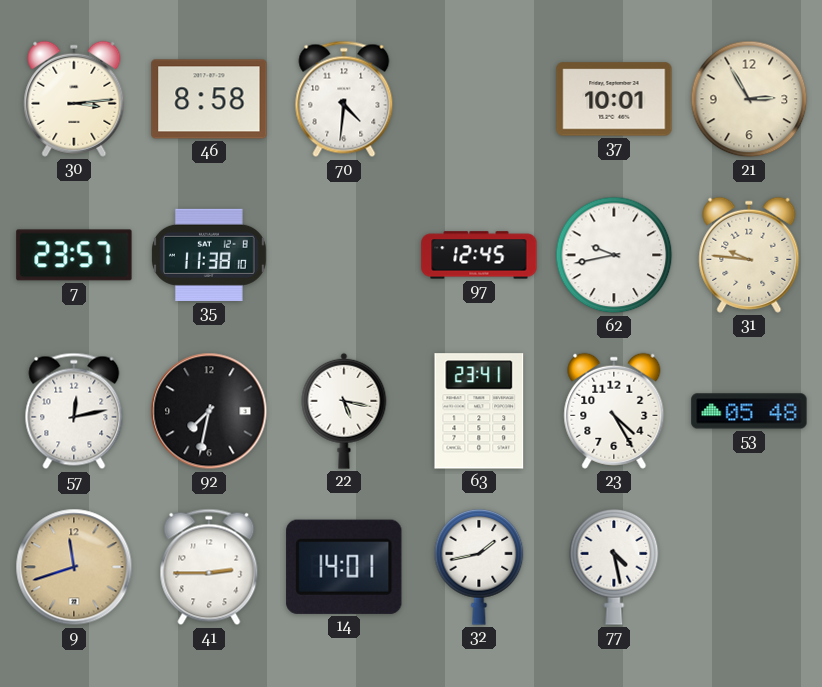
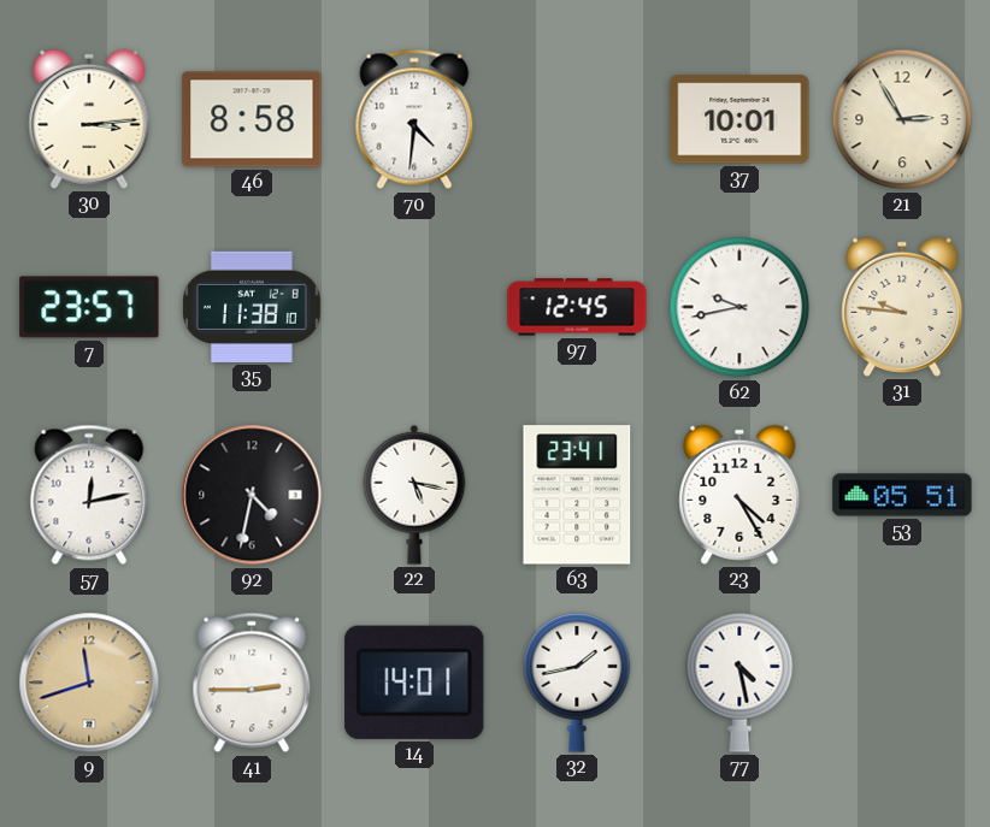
92: 7:32 -> 4:32
53: 05:48 -> 05:51
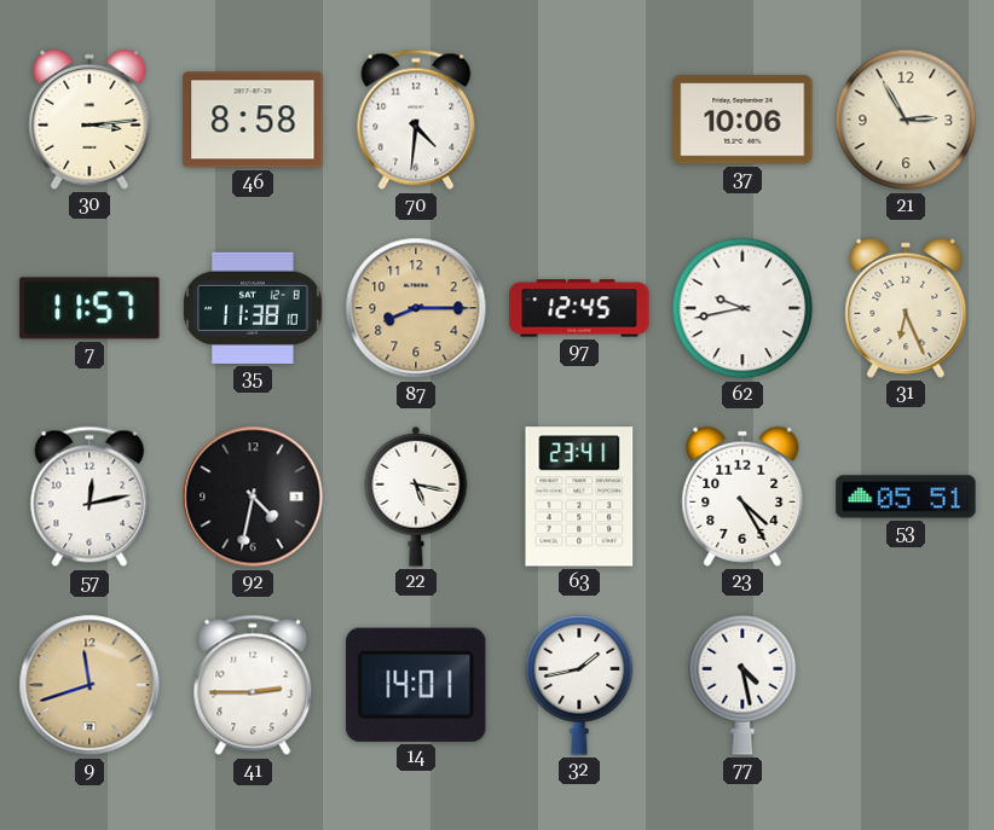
37: 10:01 -> 10:06
7: 23:57 -> 11:57
87: none -> 8:15
31: 9:46 -> 6:26
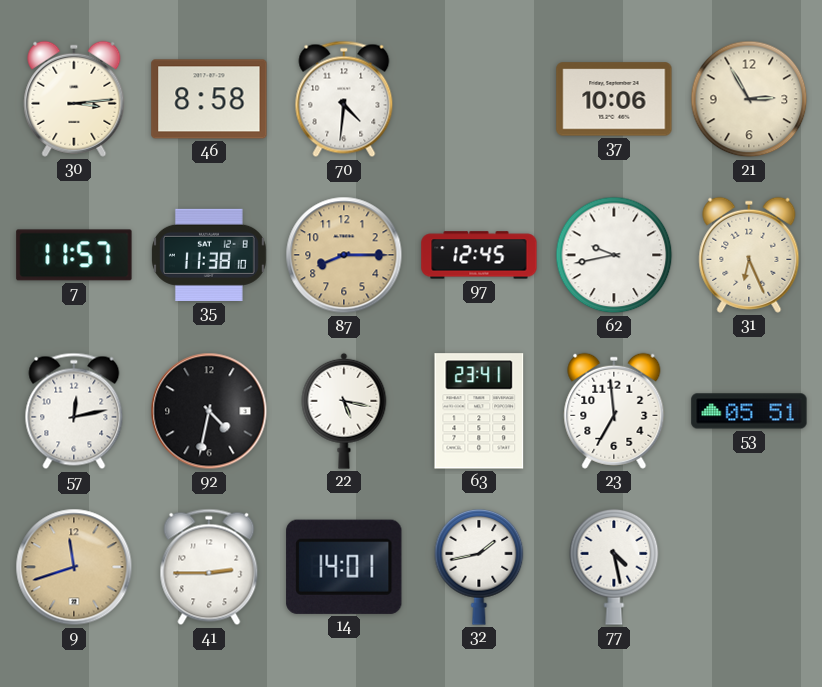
23: 4:25 -> 6:59
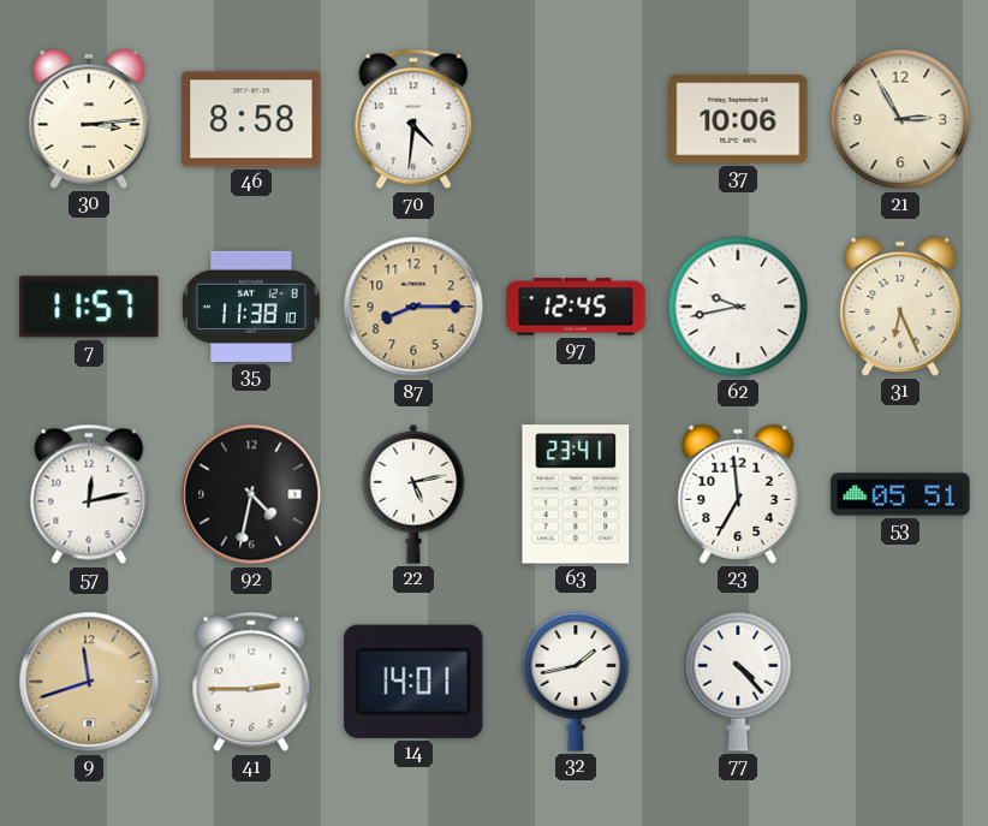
22: 5:17 -> 5:13
77: 4:28 -> 4:23
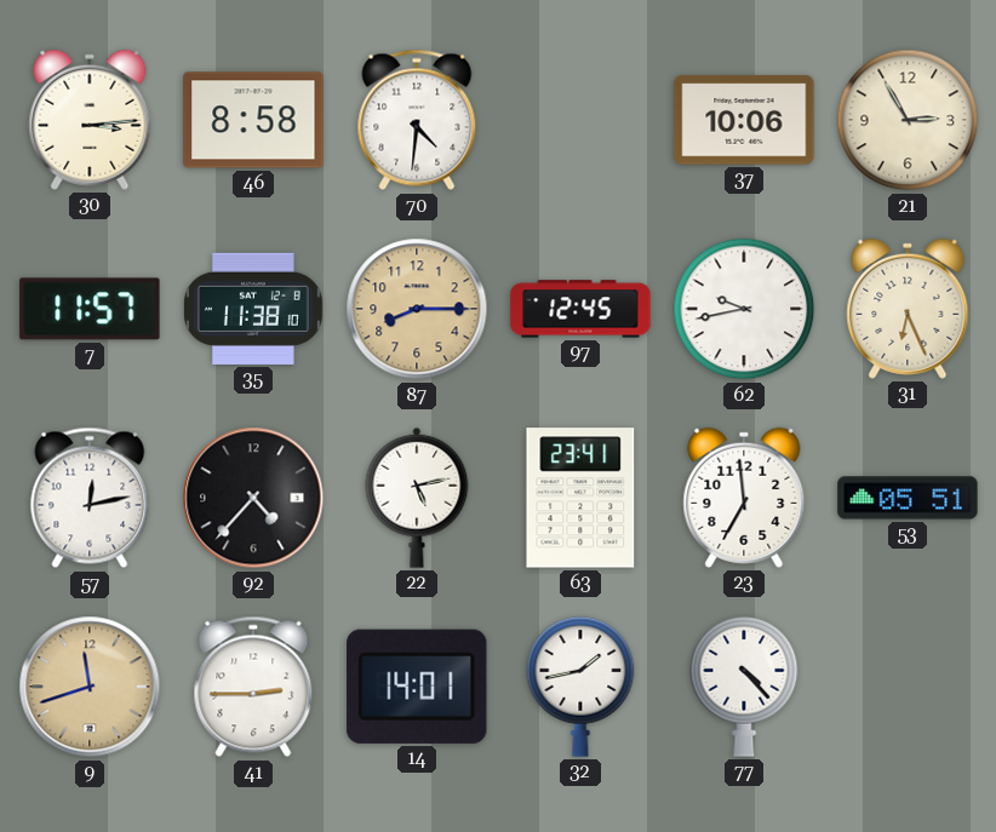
92: 4:32 -> 4:37
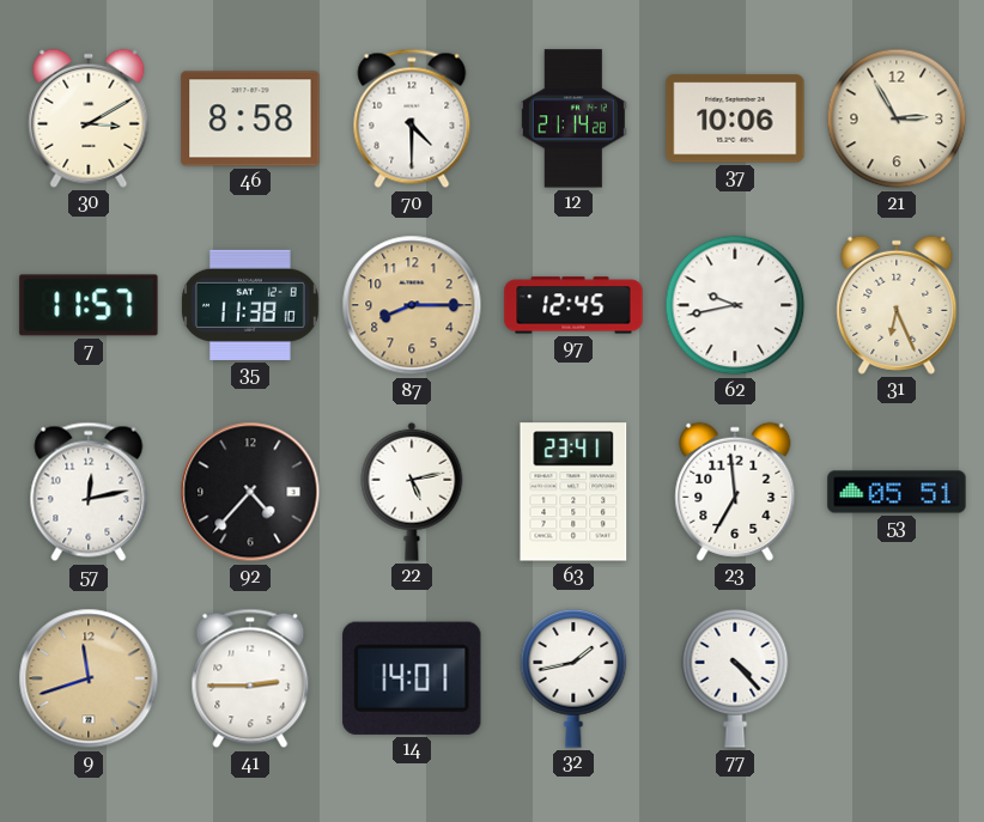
30: 3:14 -> 3:10
70: 4:31 -> 4:30
12: none -> 21:14
